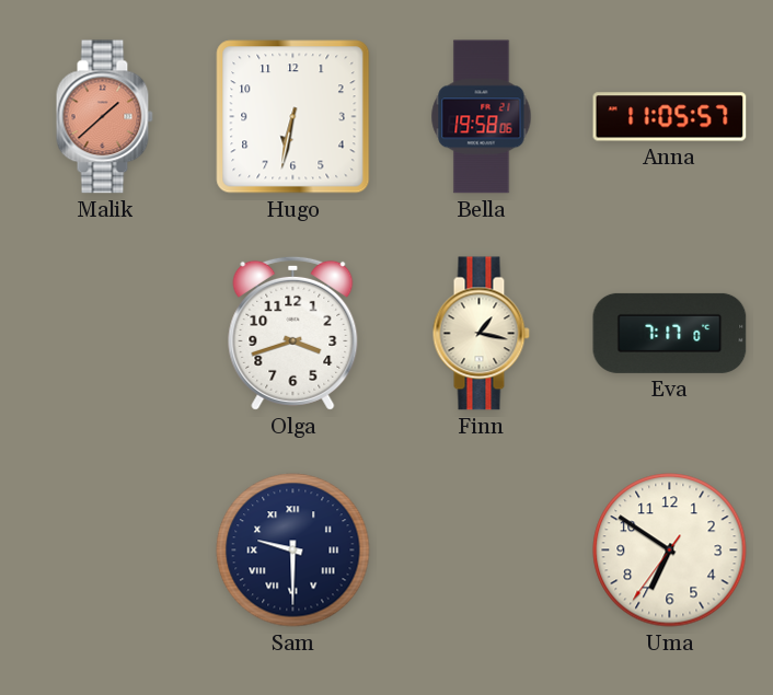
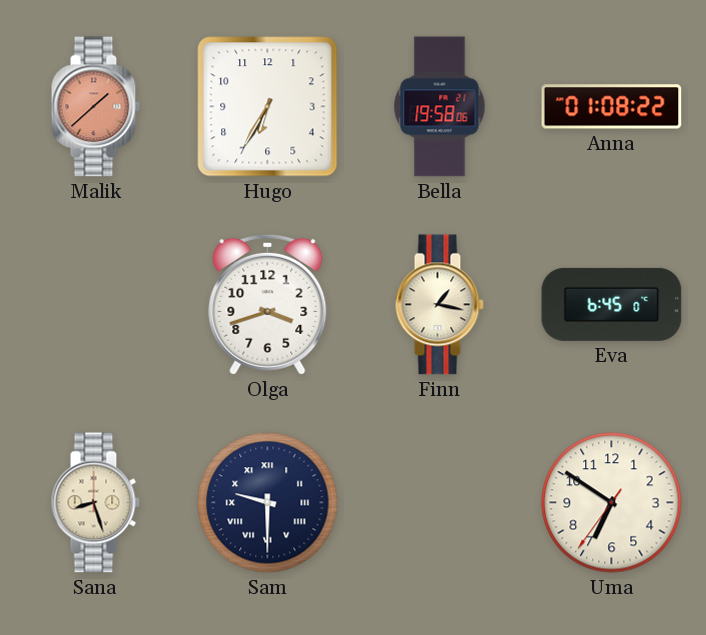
Hugo: 6:32 -> 6:35
Anna: 11:05 -> 01:08
Eva: 7:17 -> 6:45
Sana: none -> 8:27
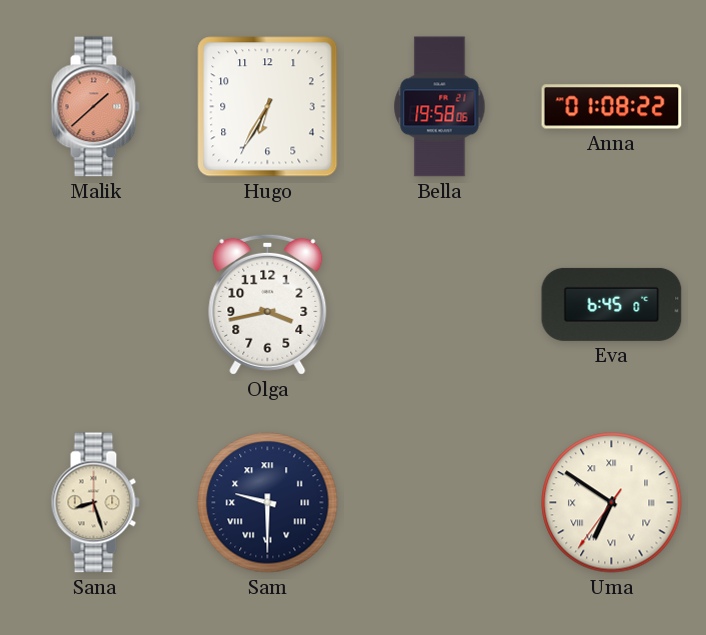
Olga: 3:42 -> 3:43
Finn: 1:17 -> none
Uma numerals: Arabic -> Roman
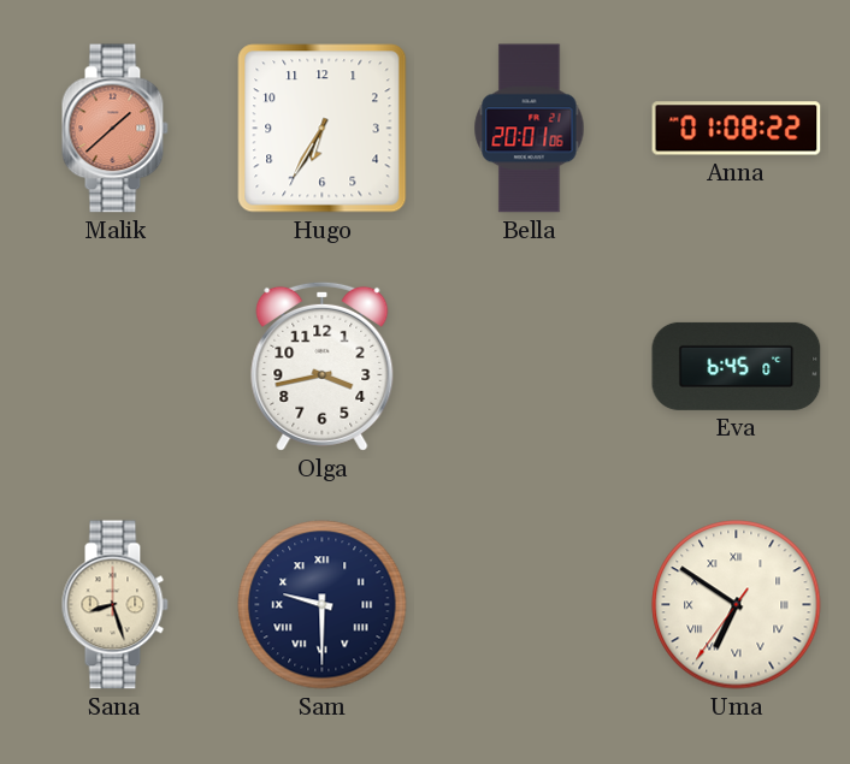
Bella: 19:58 -> 20:01
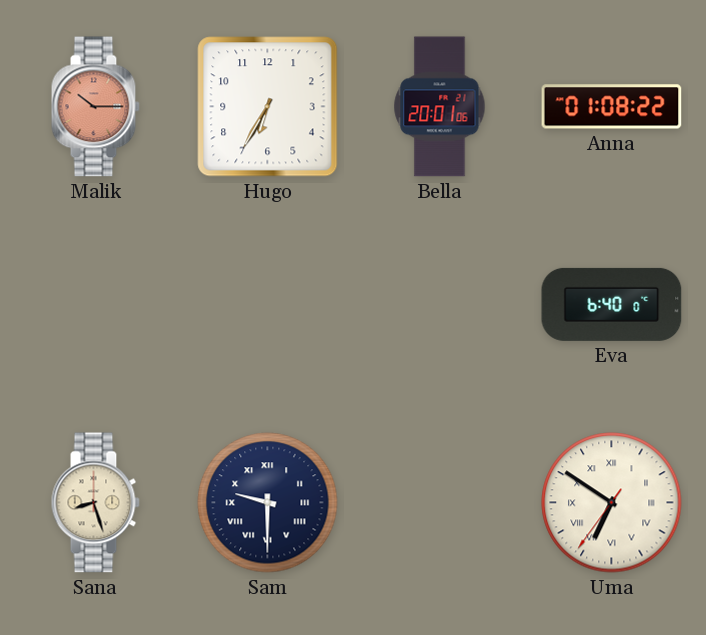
Malik: 1:38 -> 10:15
Olga: 3:43 -> none
Eva: 6:45 -> 6:40
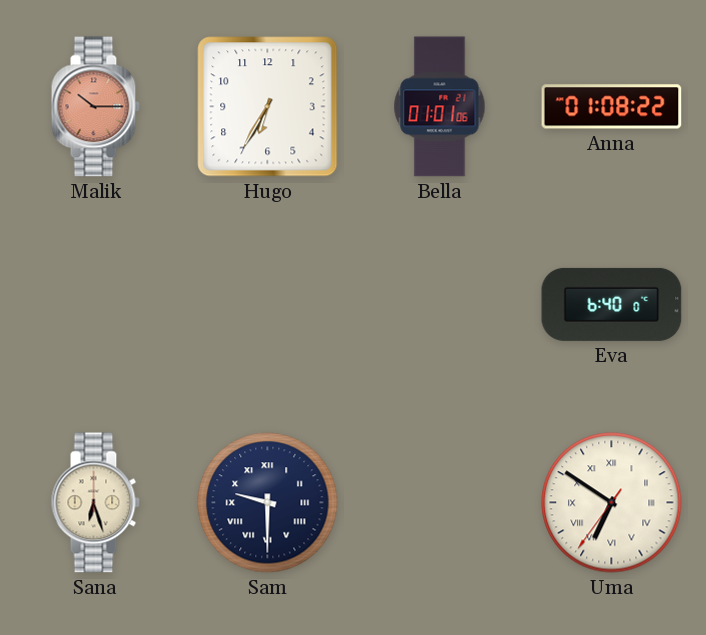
Bella: 20:01 -> 01:01
Sana: 8:27 -> 6:27
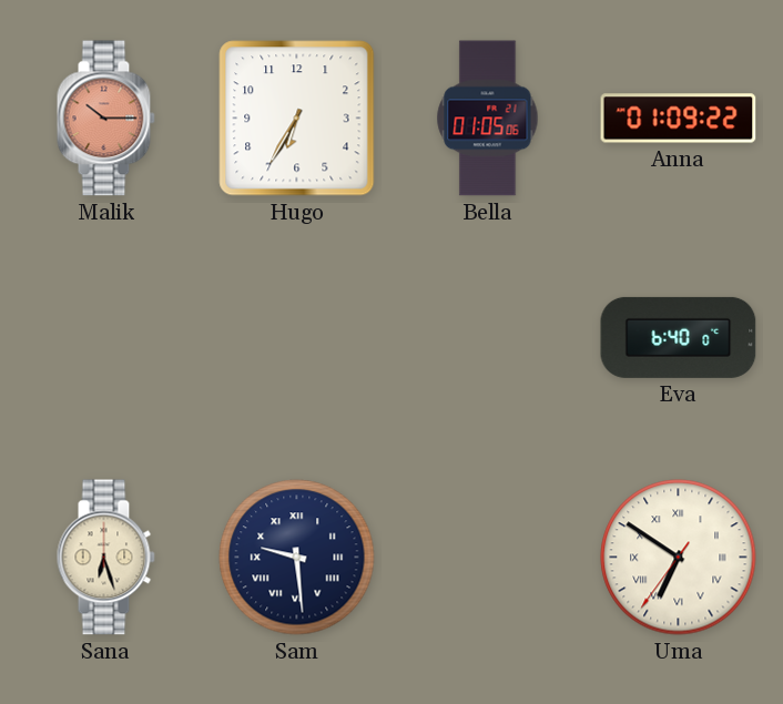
Bella: 01:01 -> 01:05
Anna: 01:08 -> 01:09
Sam: 9:30 -> 9:29
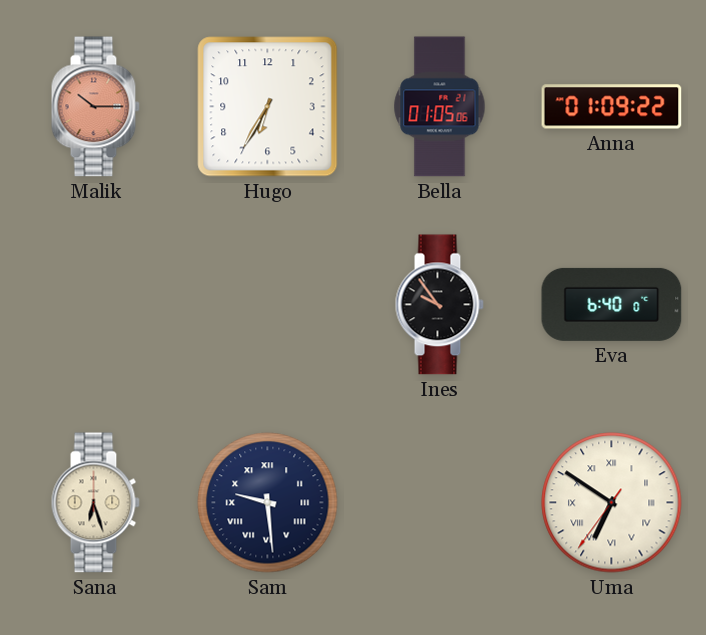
Ines: none -> 9:54
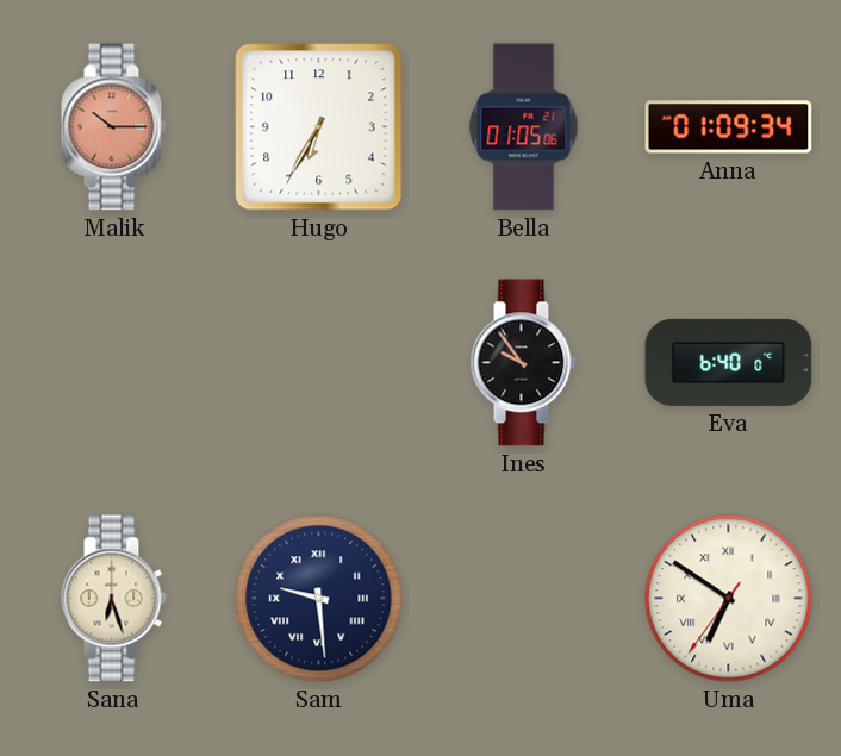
Anna: 01:09:22 -> 01:09:34
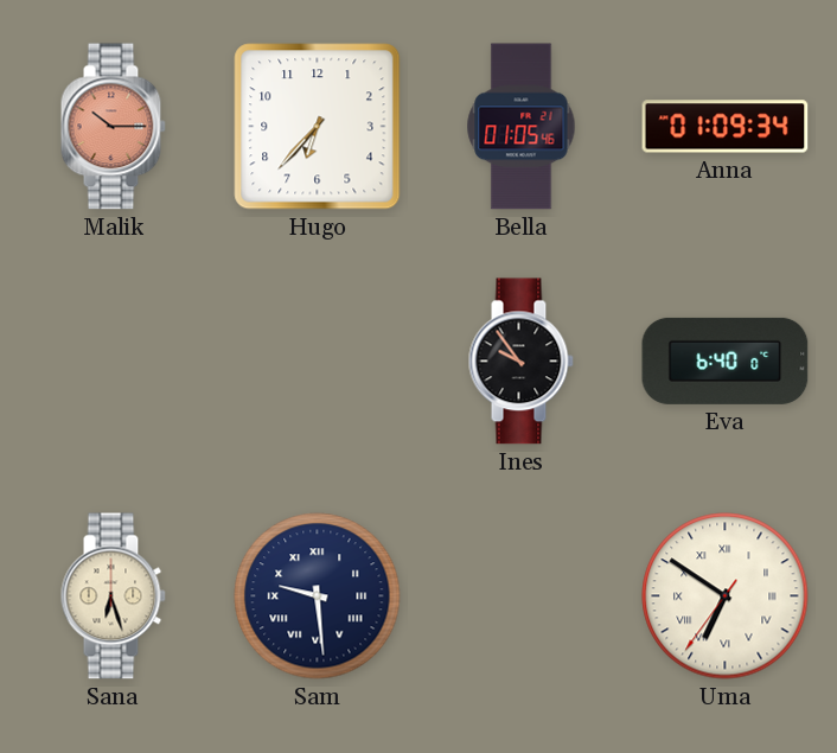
Hugo: 6:35 -> 6:37
Bella: 01:05:06 -> 01:05:46
